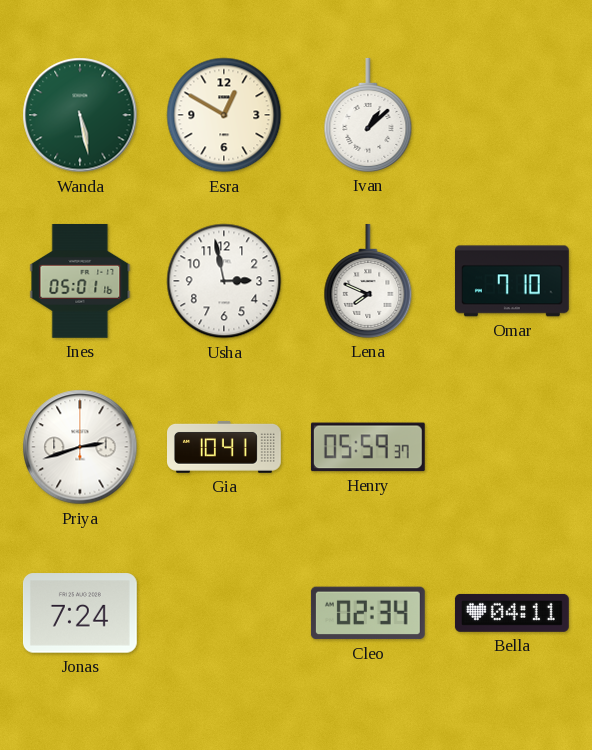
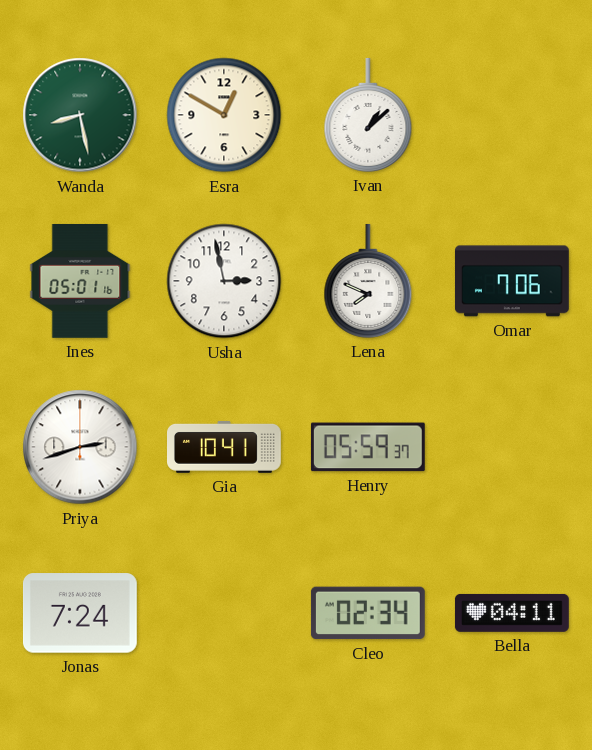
Wanda: 5:28 -> 8:28
Omar: 7:10 -> 7:06
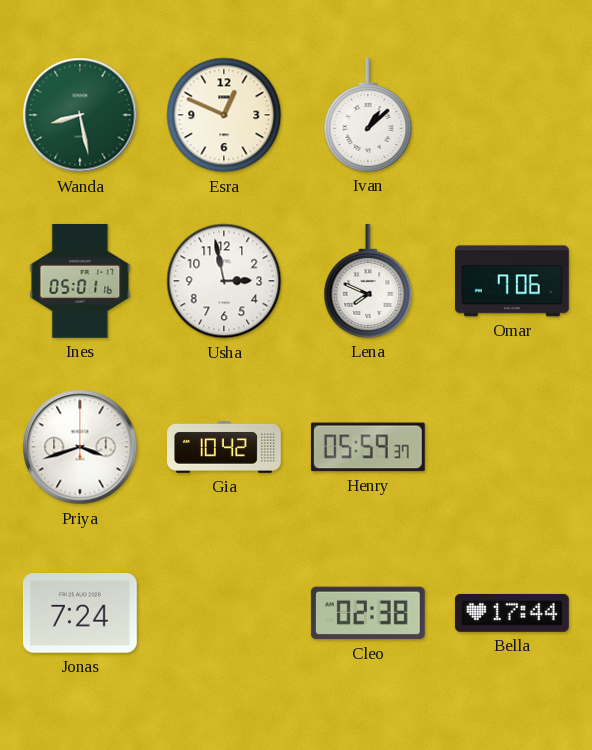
Esra: 12:50 -> 12:49
Priya: 2:42 -> 3:42
Gia: 10:41 -> 10:42
Cleo: 02:34 -> 02:38
Bella: 04:11 -> 17:44
